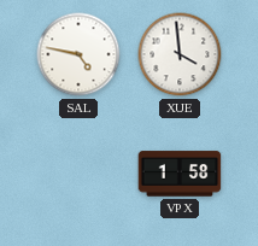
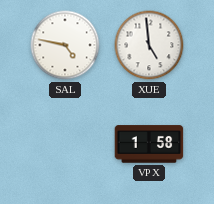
XUE: 3:59 -> 4:59
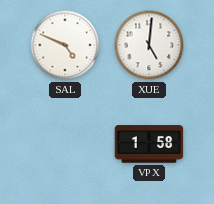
SAL: 4:47 -> 4:49
XUE: 4:59 -> 5:01
